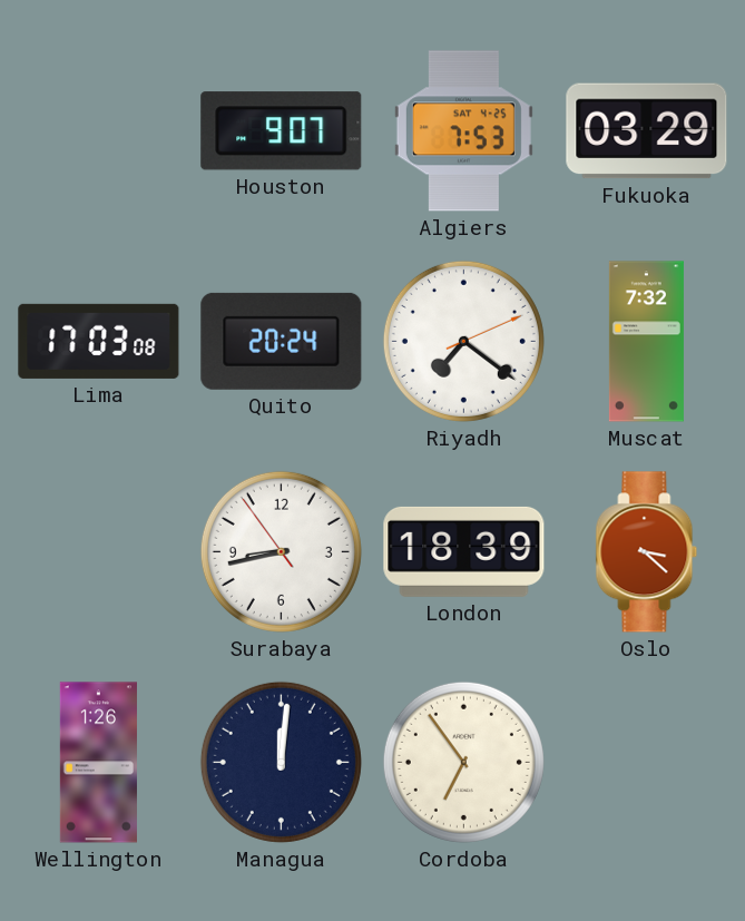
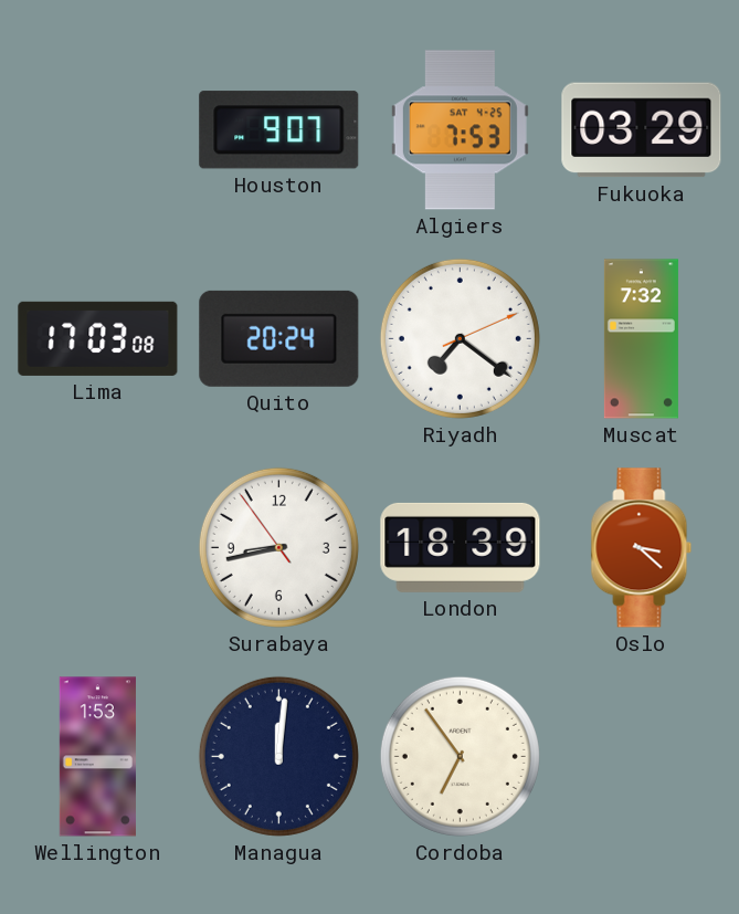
Wellington: 1:26 -> 1:53
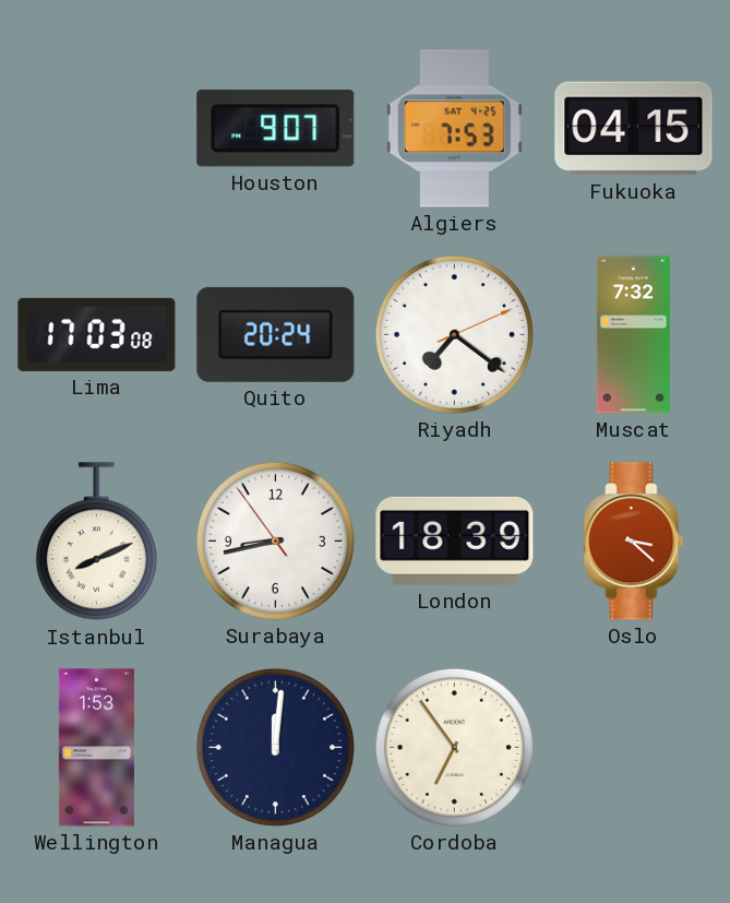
Fukuoka: 03:29 -> 04:15
Istanbul: none -> 8:11
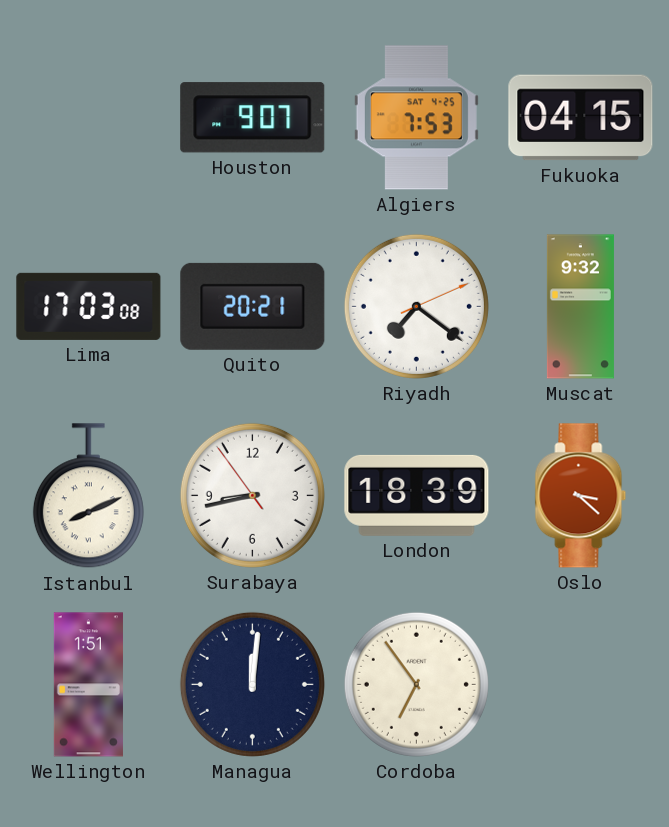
Quito: 20:24 -> 20:21
Muscat: 7:32 -> 9:32
Wellington: 1:53 -> 1:51
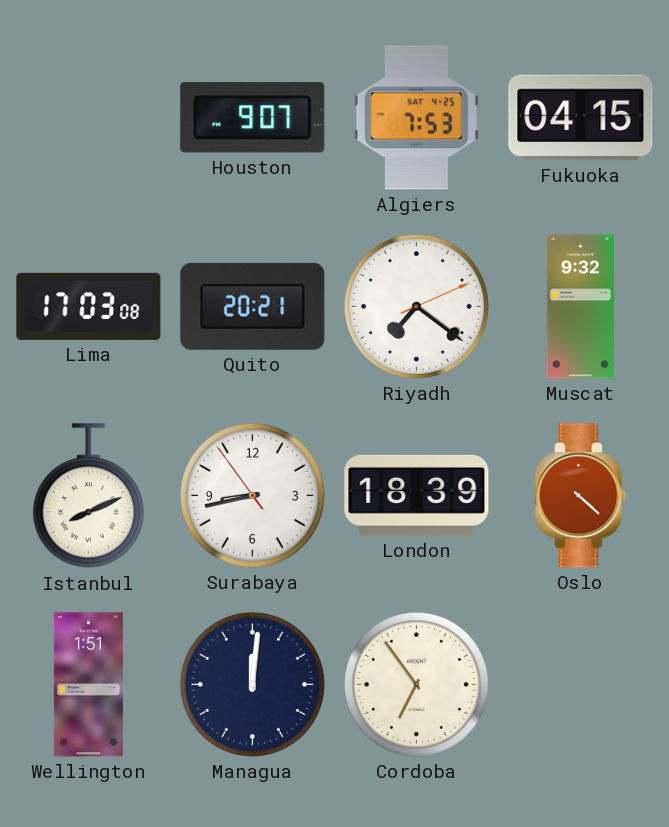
Oslo: 3:22 -> 4:22
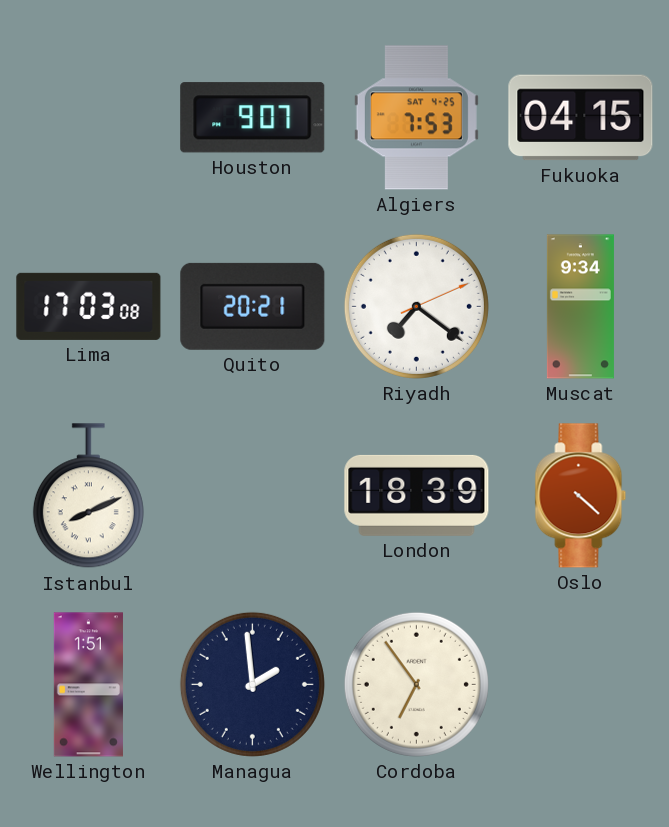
Muscat: 9:32 -> 9:34
Surabaya: 8:42 -> none
Managua: 12:01 -> 1:59
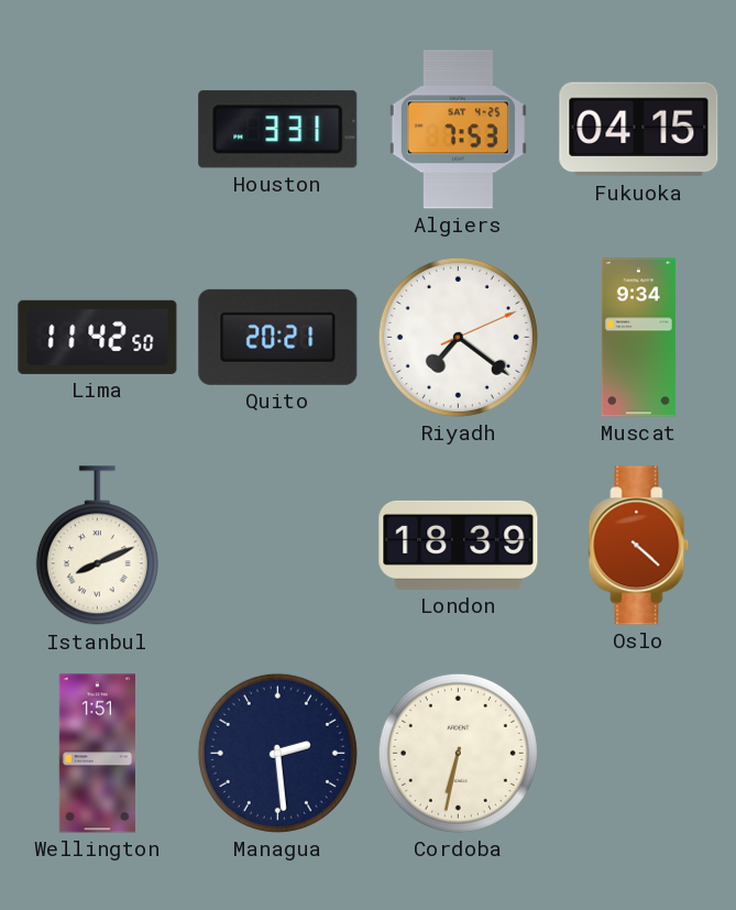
Houston: 9:07 -> 3:31
Lima: 17:03 -> 11:42
Managua: 1:59 -> 2:29
Cordoba: 6:54 -> 6:32
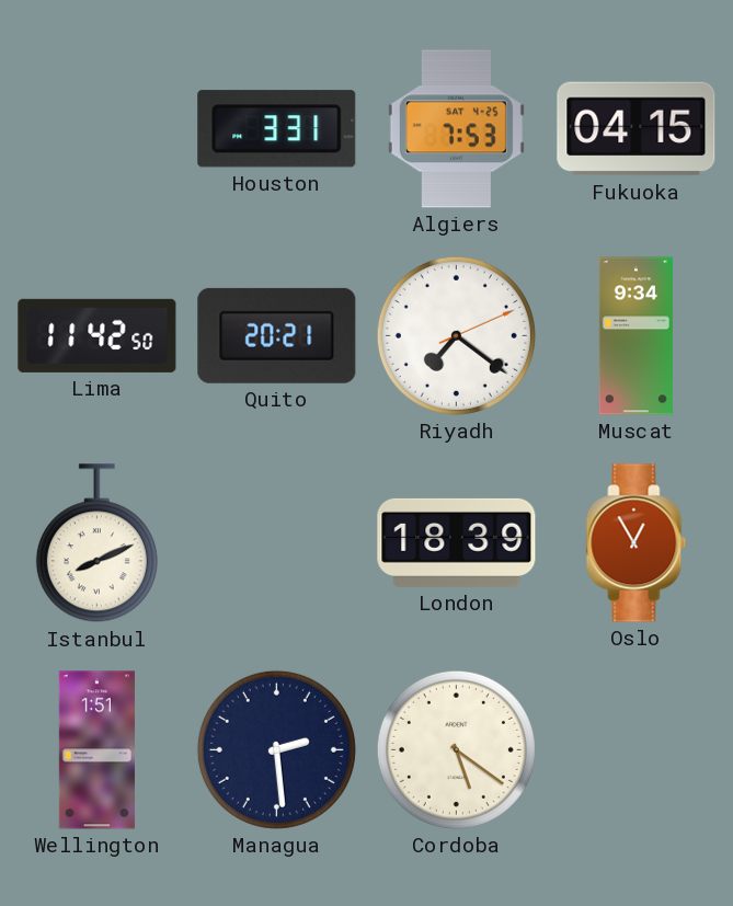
Oslo: 4:22 -> 12:55
Cordoba: 6:32 -> 5:21
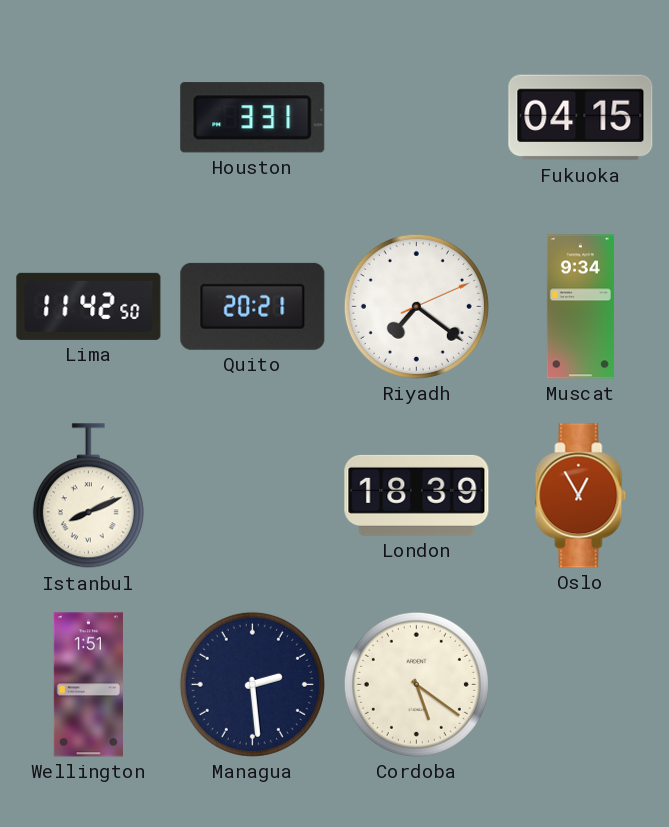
Algiers: 7:53 -> none
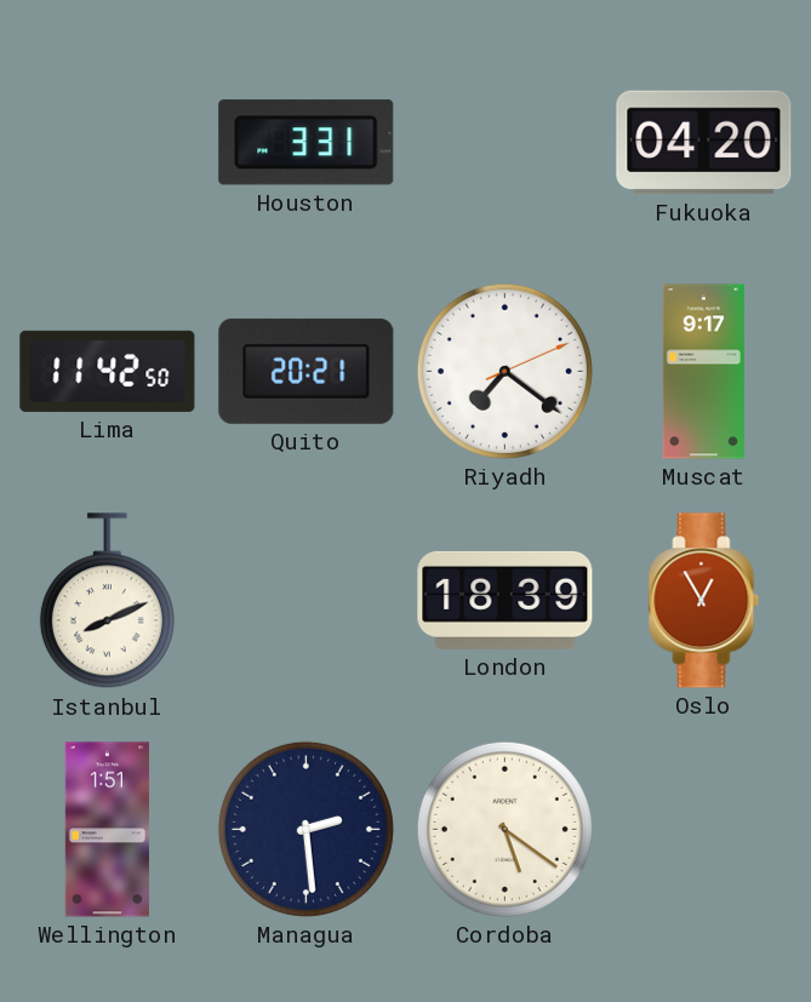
Fukuoka: 04:15 -> 04:20
Muscat: 9:34 -> 9:17
